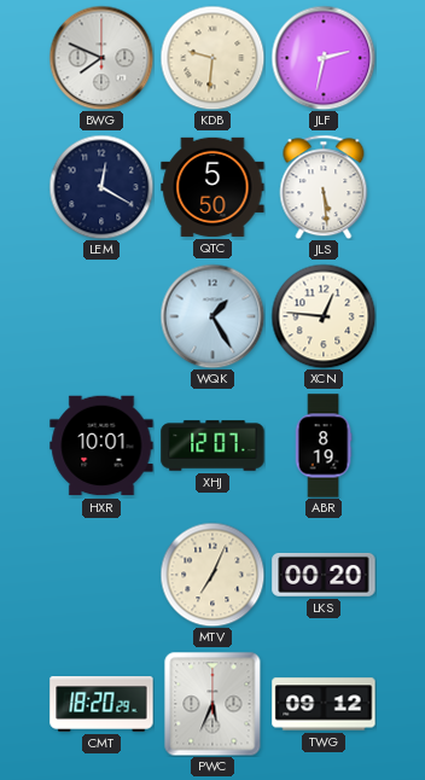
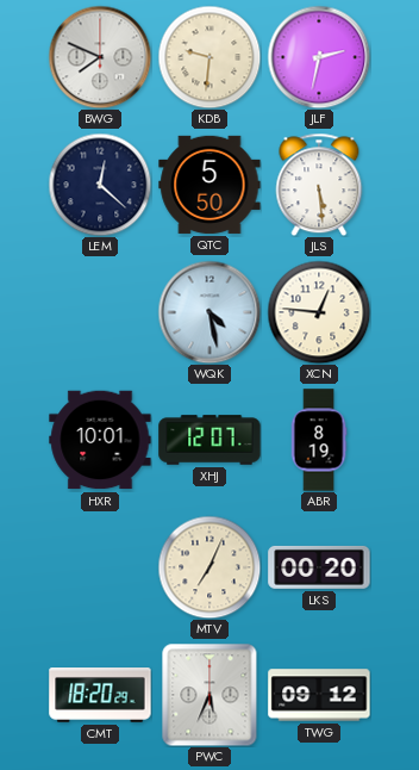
LEM: 12:20 -> 12:22
WQK: 1:25 -> 4:28
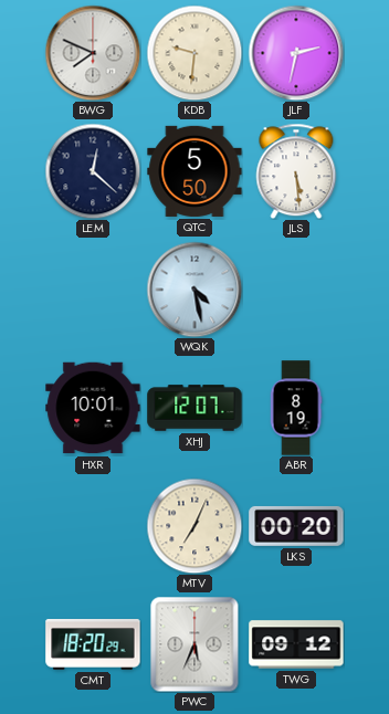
XCN: 12:46 -> none
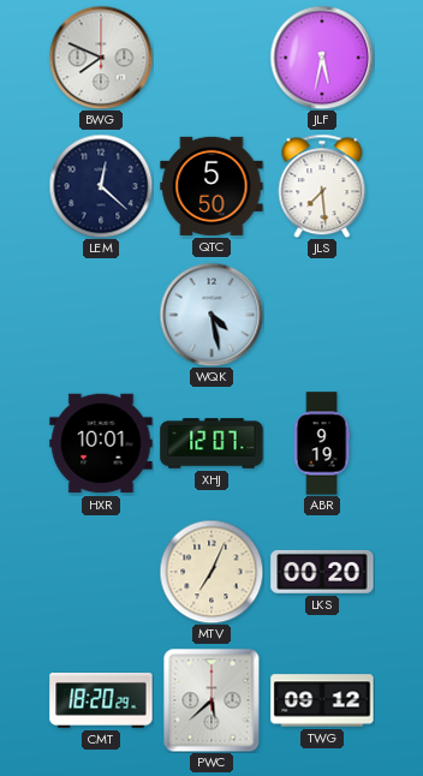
KDB: 9:31 -> none
JLF: 2:32 -> 5:32
JLS: 5:29 -> 7:29
ABR: 8:19 -> 9:19
PWC: 5:34 -> 5:38
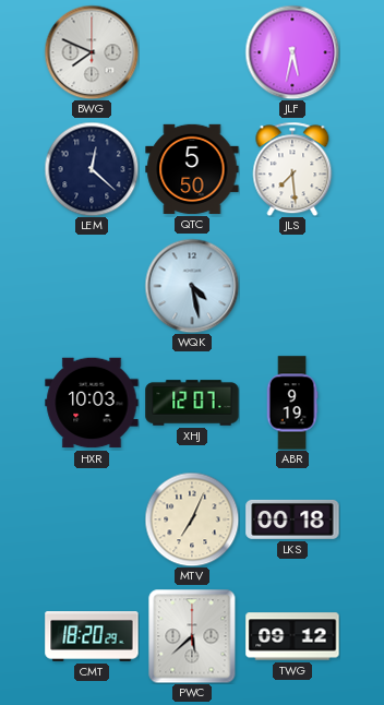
HXR: 10:01 -> 10:03
LKS: 00:20 -> 00:18
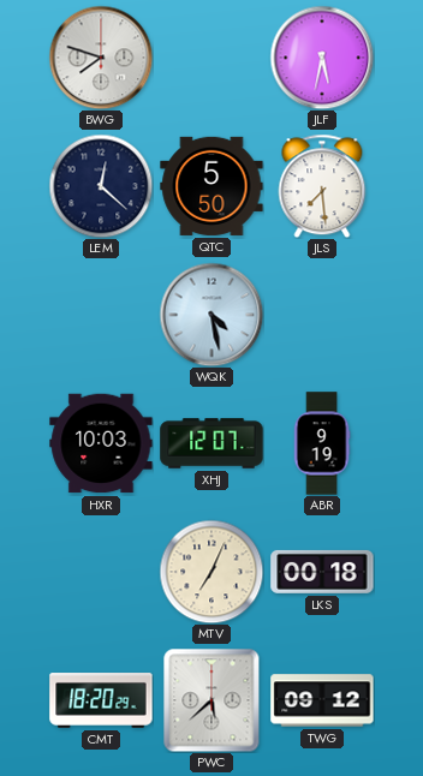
BWG: 7:49 -> 7:48
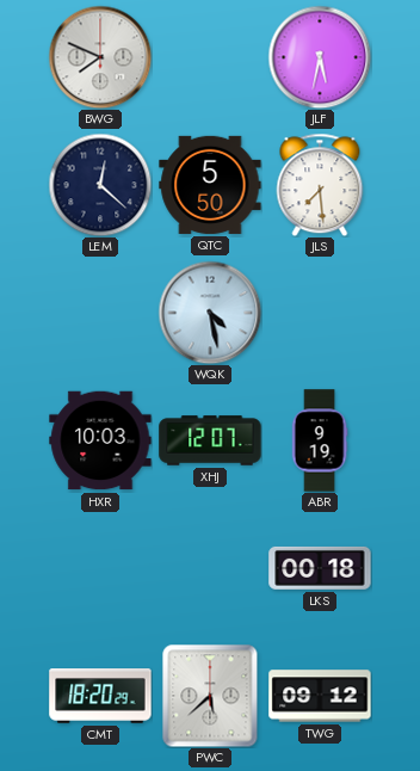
BWG: 7:48 -> 7:49
MTV: 7:04 -> none
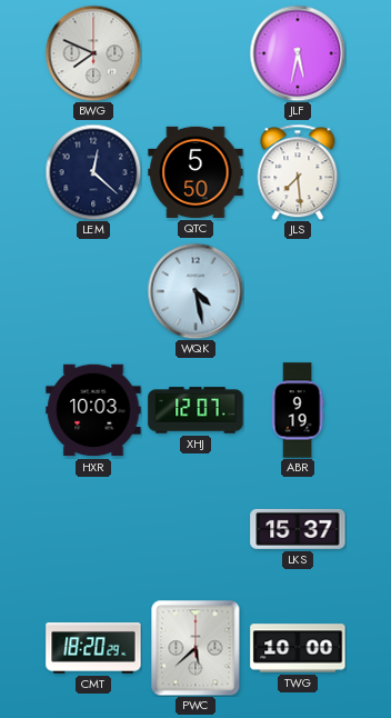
LKS: 00:18 -> 15:37
TWG: 09:12 -> 10:00
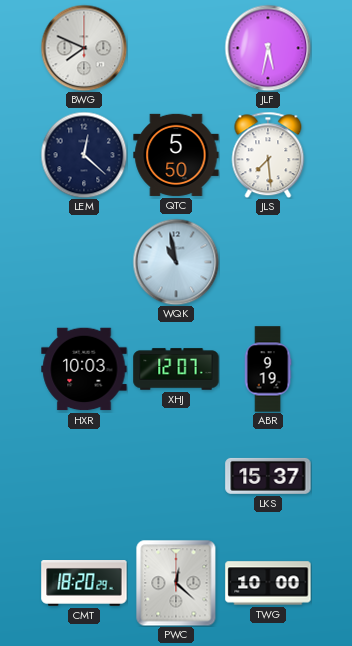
WQK: 4:28 -> 10:58
PWC: 5:38 -> 12:22
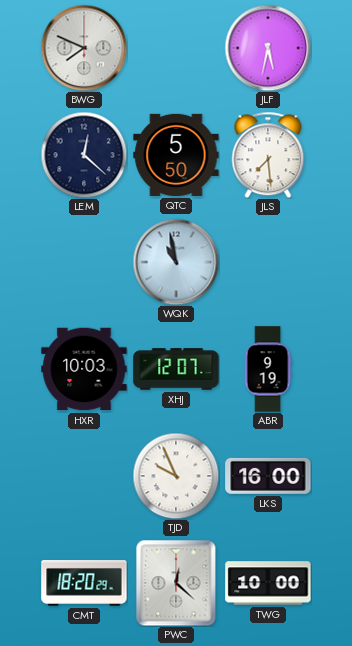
TJD: none -> 9:56
LKS: 15:37 -> 16:00
